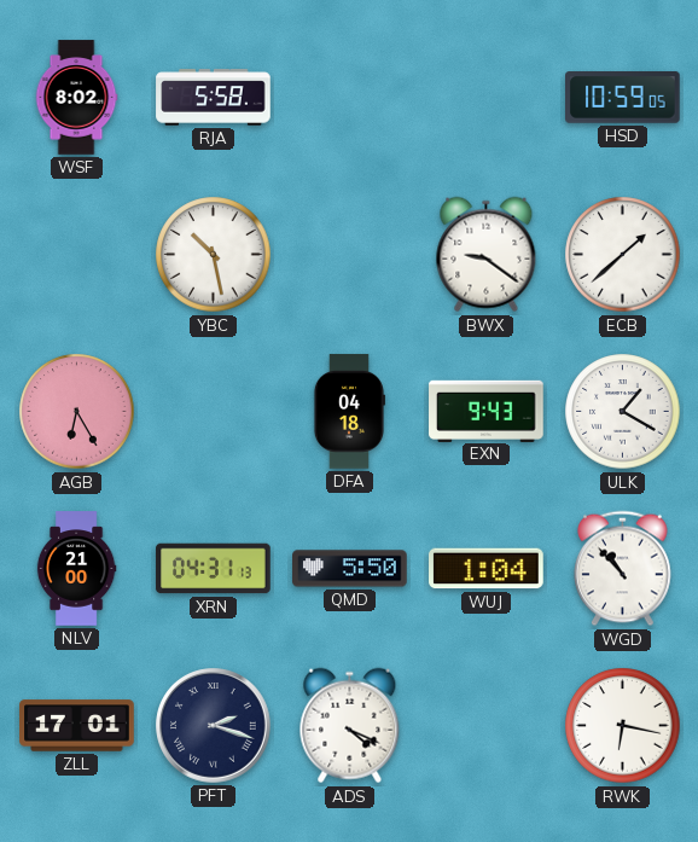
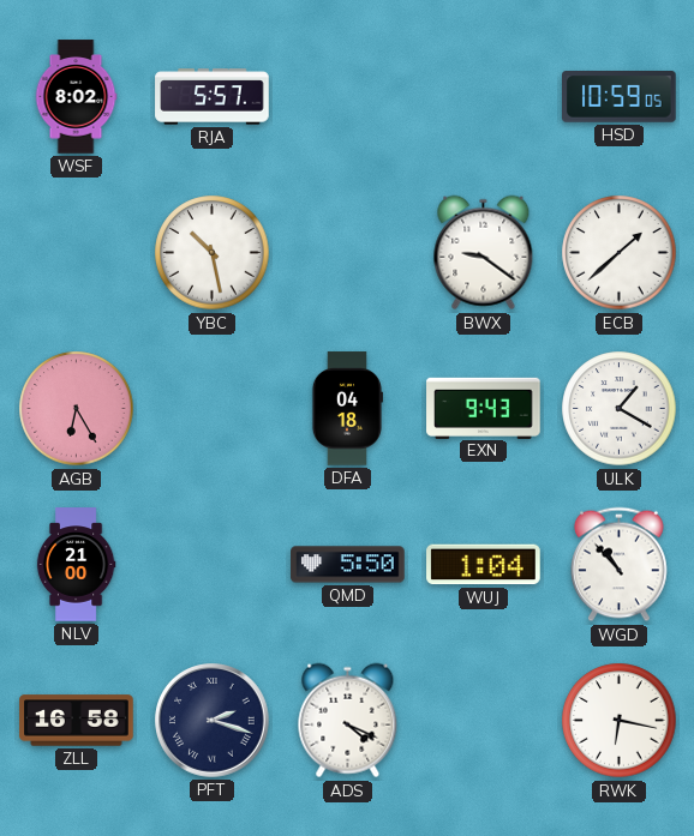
RJA: 5:58 -> 5:57
XRN: 04:31 -> none
ZLL: 17:01 -> 16:58
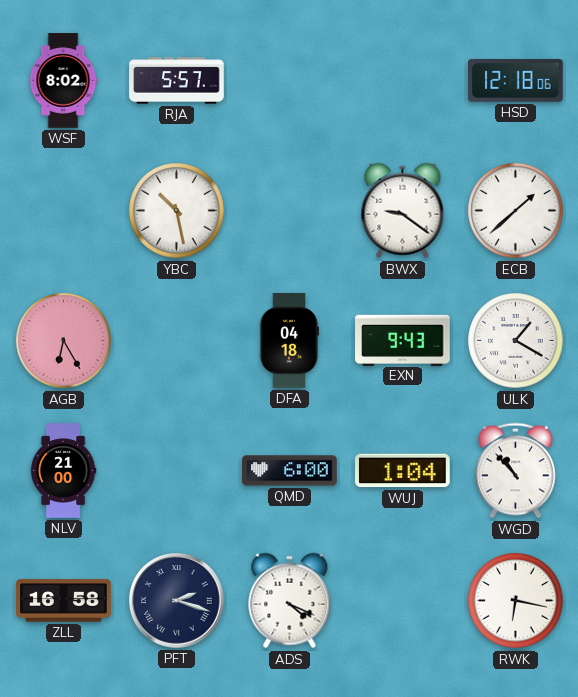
HSD: 10:59 -> 12:18
QMD: 5:50 -> 6:00
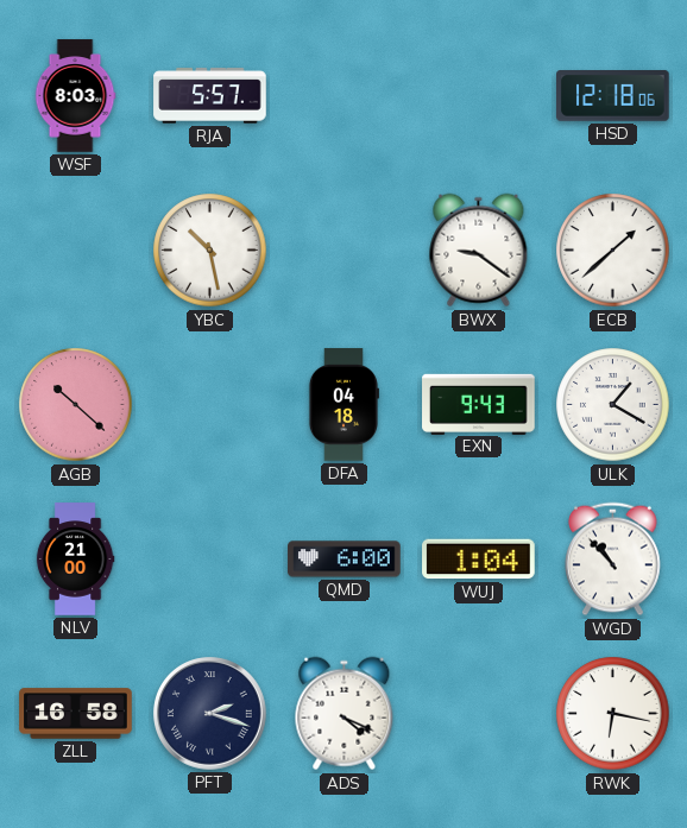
WSF: 8:02 -> 8:03
AGB: 6:25 -> 10:22
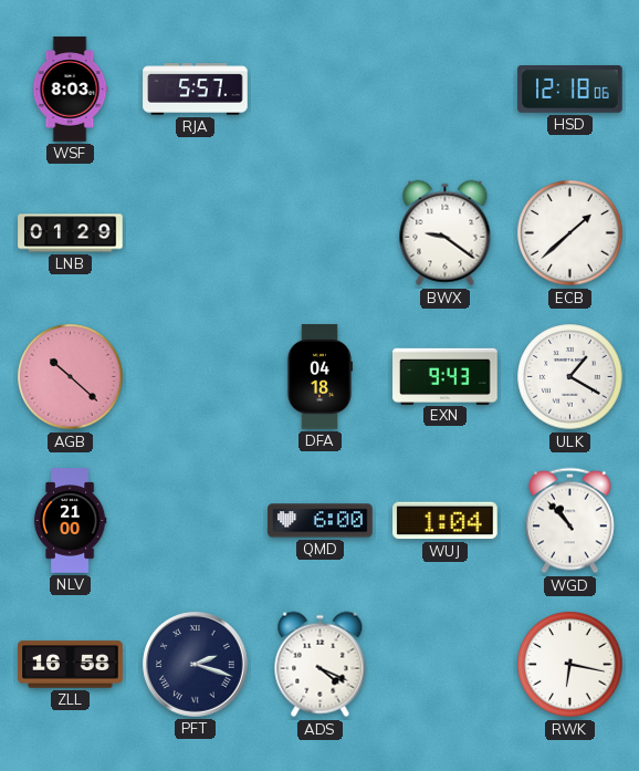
LNB: none -> 01:29
YBC: 10:28 -> none
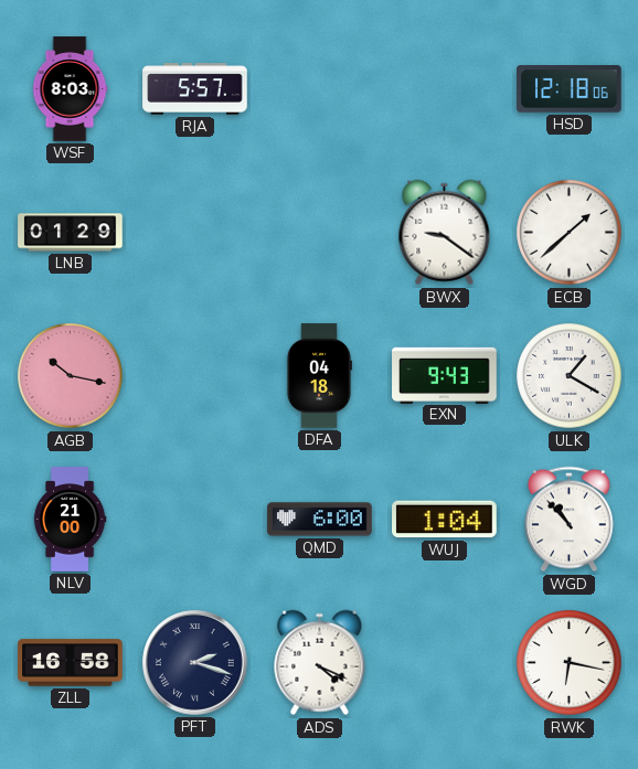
AGB: 10:22 -> 10:17
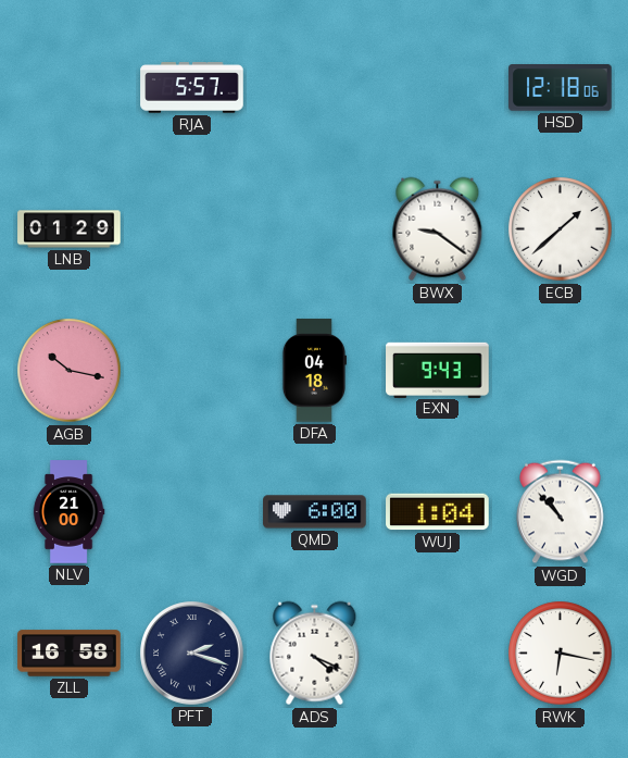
WSF: 8:03 -> none
ULK: 1:20 -> none
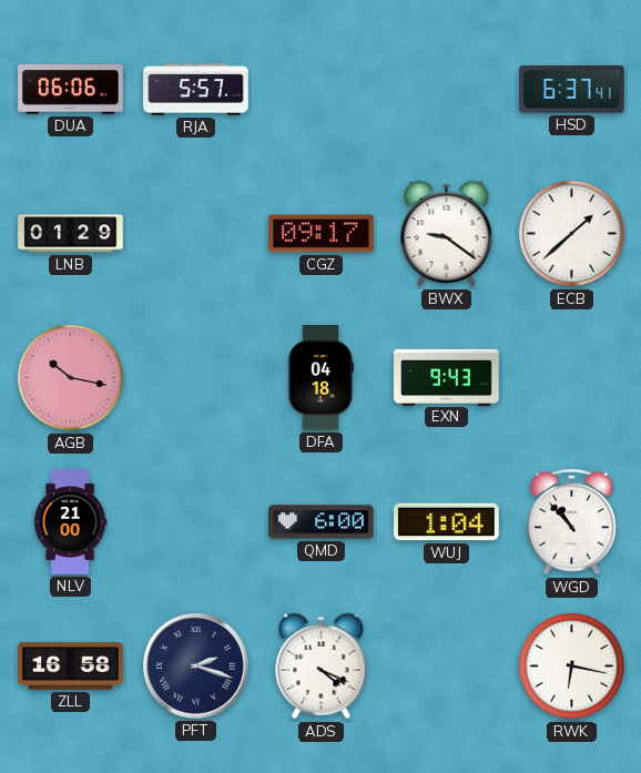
DUA: none -> 06:06
HSD: 12:18 -> 6:37
CGZ: none -> 09:17
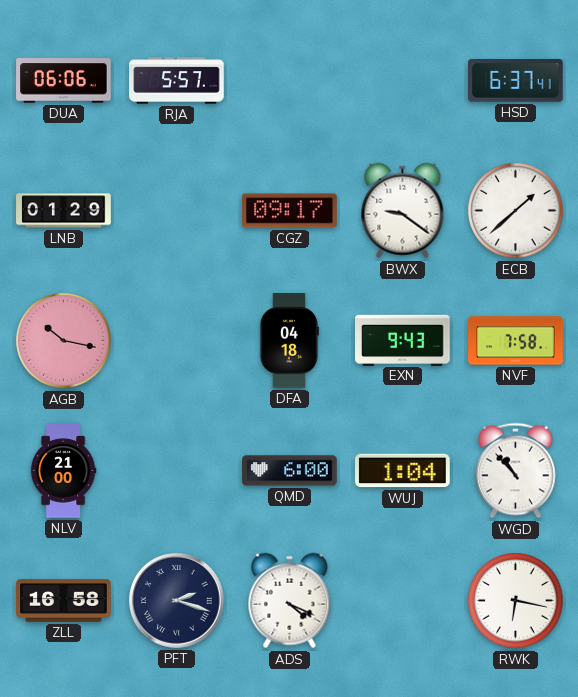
NVF: none -> 7:58
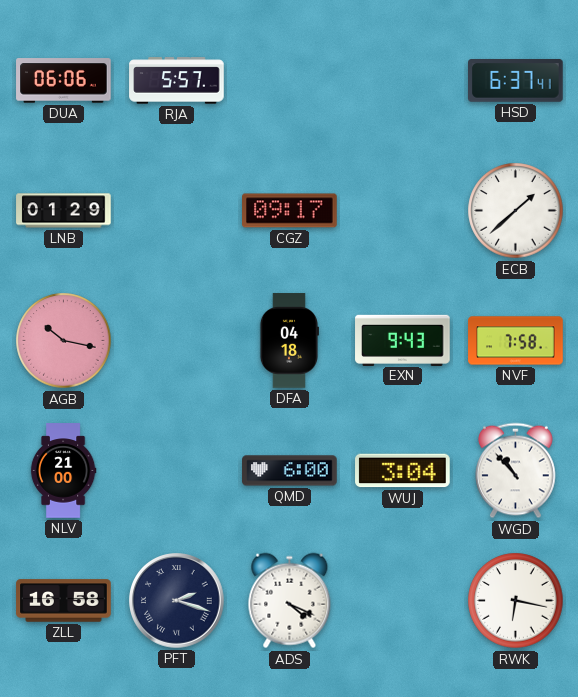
BWX: 9:21 -> none
WUJ: 1:04 -> 3:04
